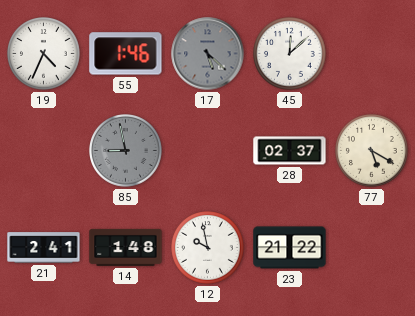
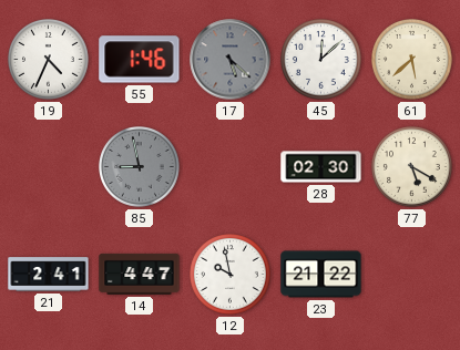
61: none -> 5:38
28: 02:37 -> 02:30
14: 1:48 -> 4:47
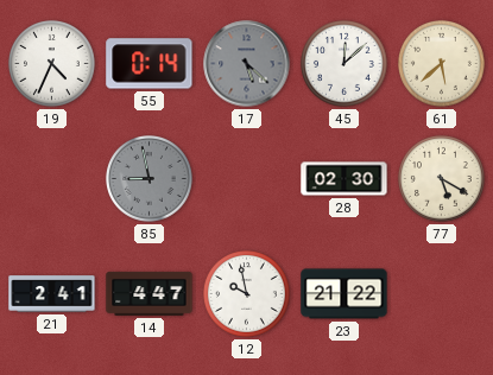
55: 1:46 -> 0:14
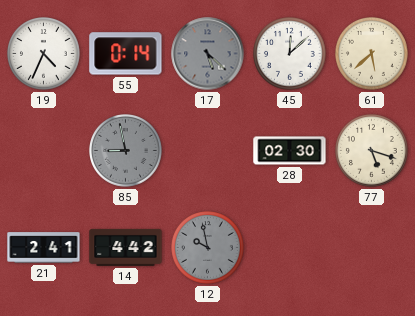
77: 5:20 -> 5:18
14: 4:47 -> 4:42
12 dial: white -> grey
23: 21:22 -> none
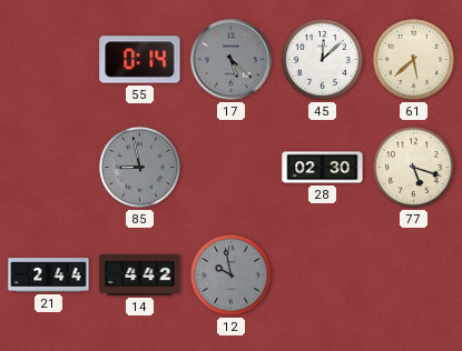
19: 4:34 -> none
21: 2:41 -> 2:44
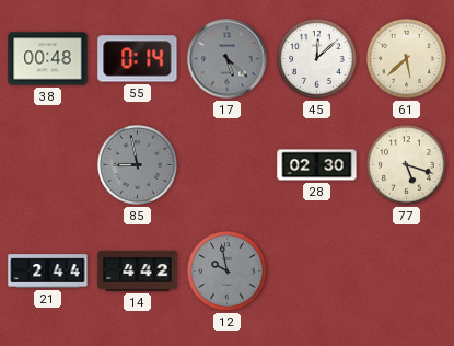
38: none -> 00:48
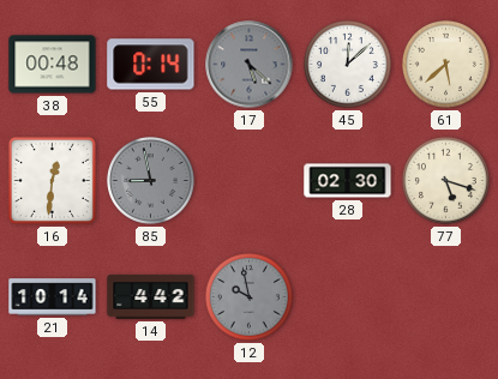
16: none -> 12:31
21: 2:44 -> 10:14
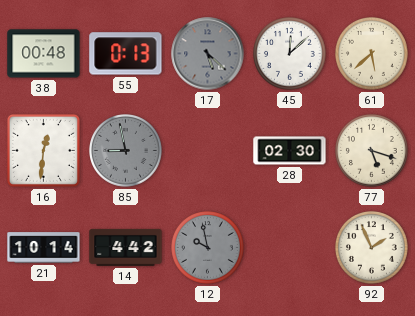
55: 0:14 -> 0:13
92: none -> 1:56
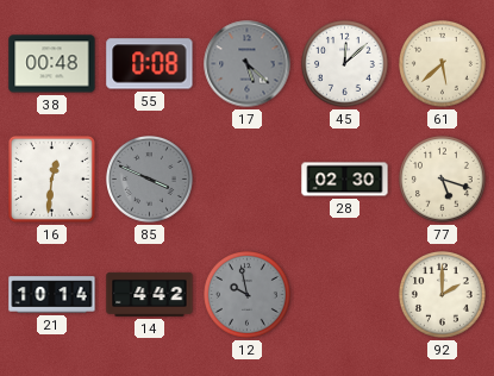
55: 0:13 -> 0:08
85: 8:58 -> 3:49
92: 1:56 -> 2:00
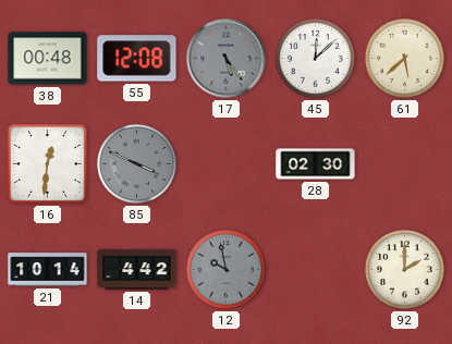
55: 0:08 -> 12:08
17: 5:22 -> 5:24
77: 5:18 -> none
